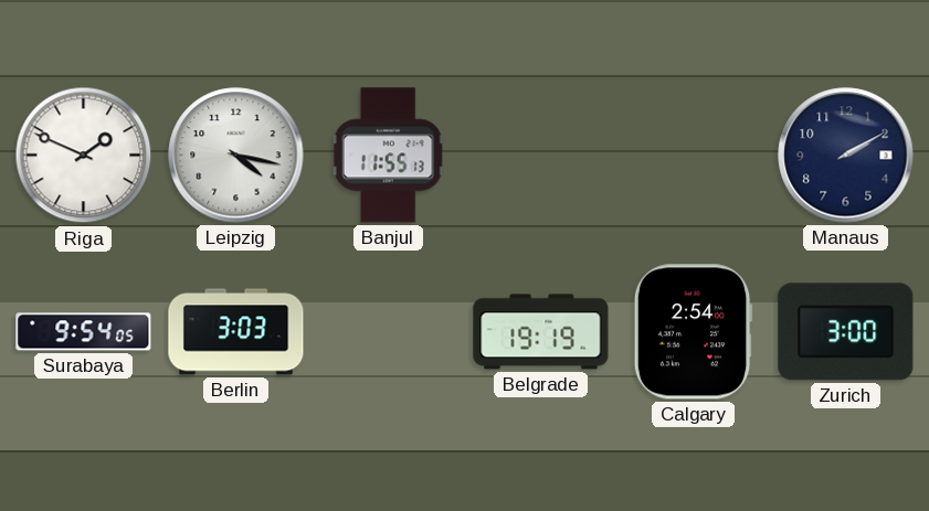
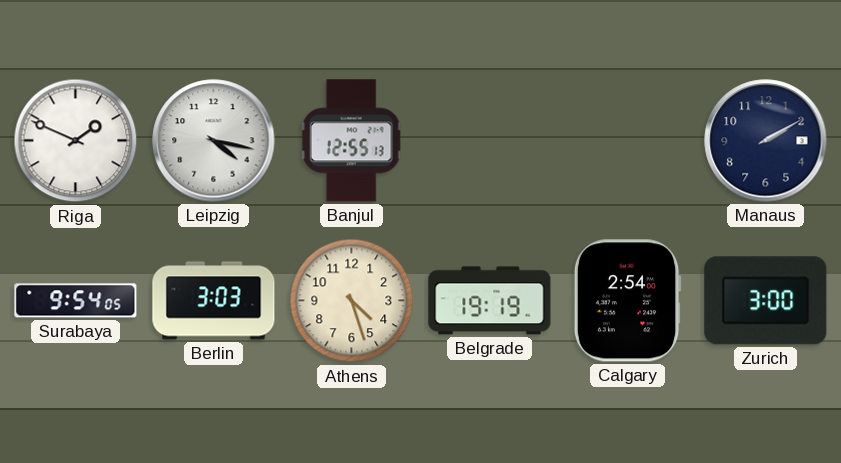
Banjul: 11:55 -> 12:55
Athens: none -> 4:27
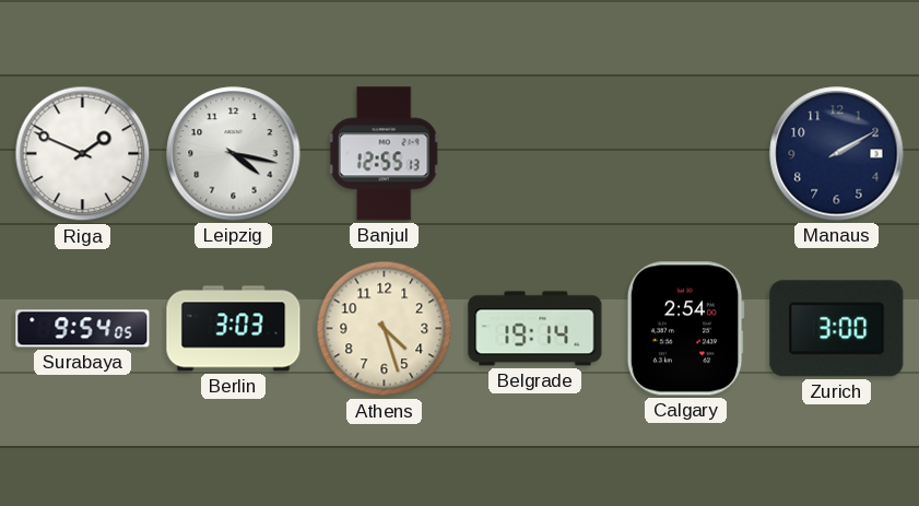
Belgrade: 19:19 -> 19:14
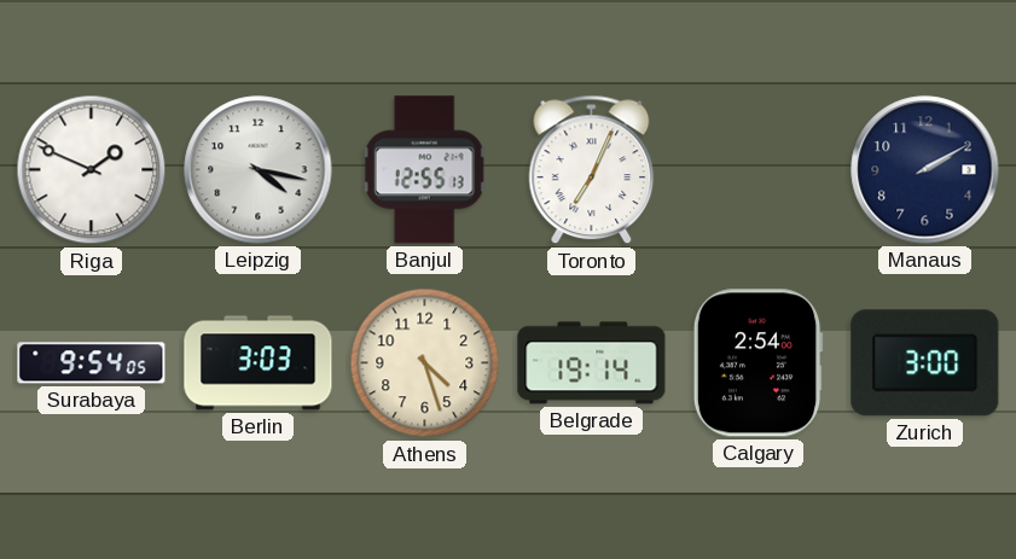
Toronto: none -> 7:04
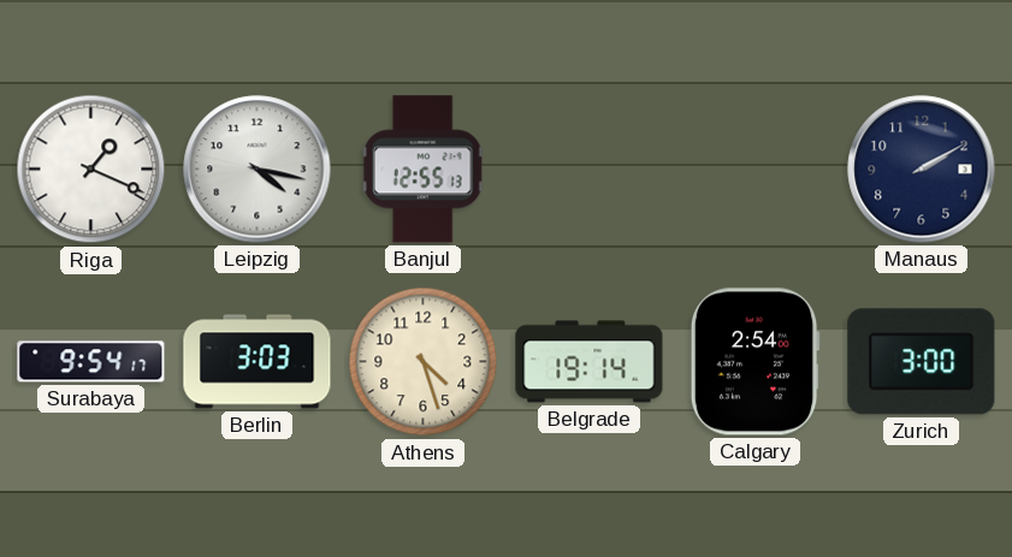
Riga: 1:49 -> 1:19
Toronto: 7:04 -> none
Surabaya: 9:54:05 -> 9:54:17
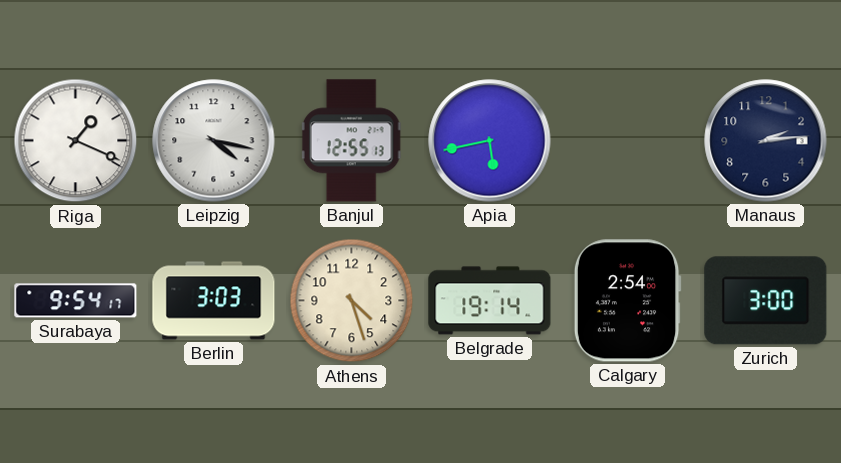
Apia: none -> 5:43
Manaus: 2:10 -> 2:14
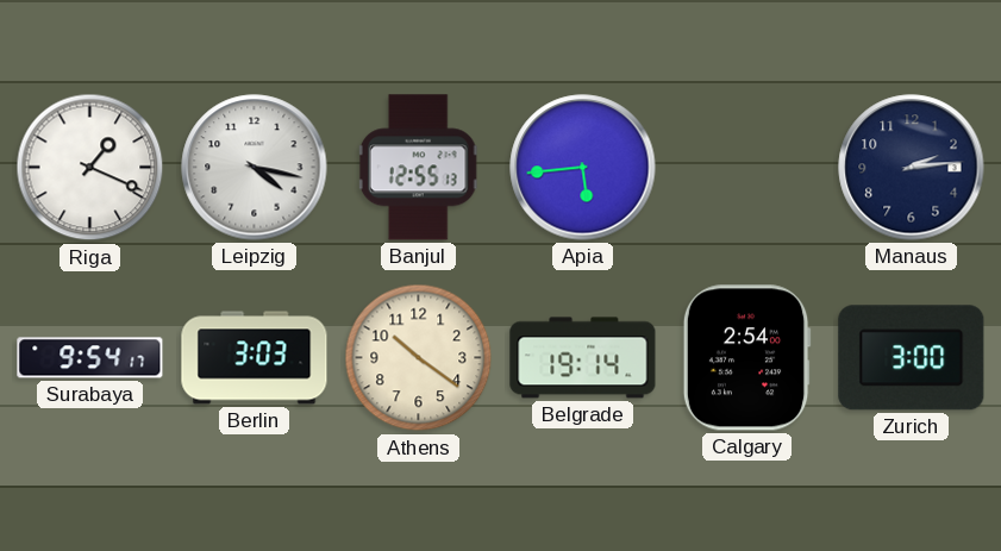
Apia: 5:43 -> 5:44
Athens: 4:27 -> 10:21
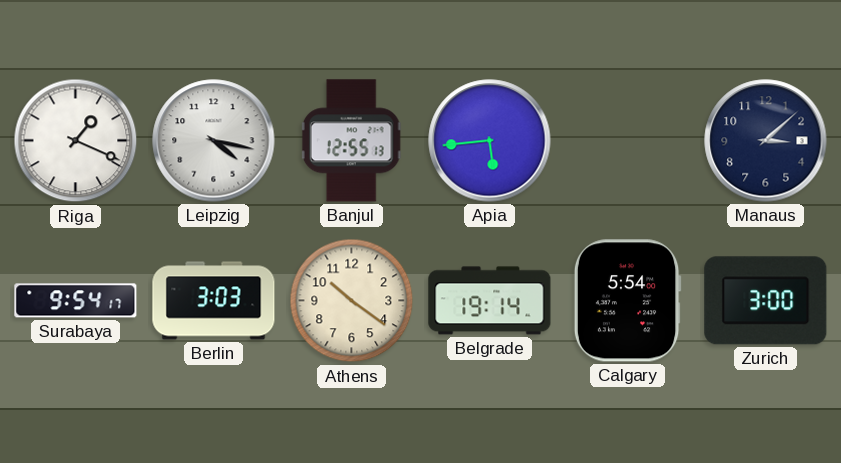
Manaus: 2:14 -> 3:08
Calgary: 2:54 -> 5:54
